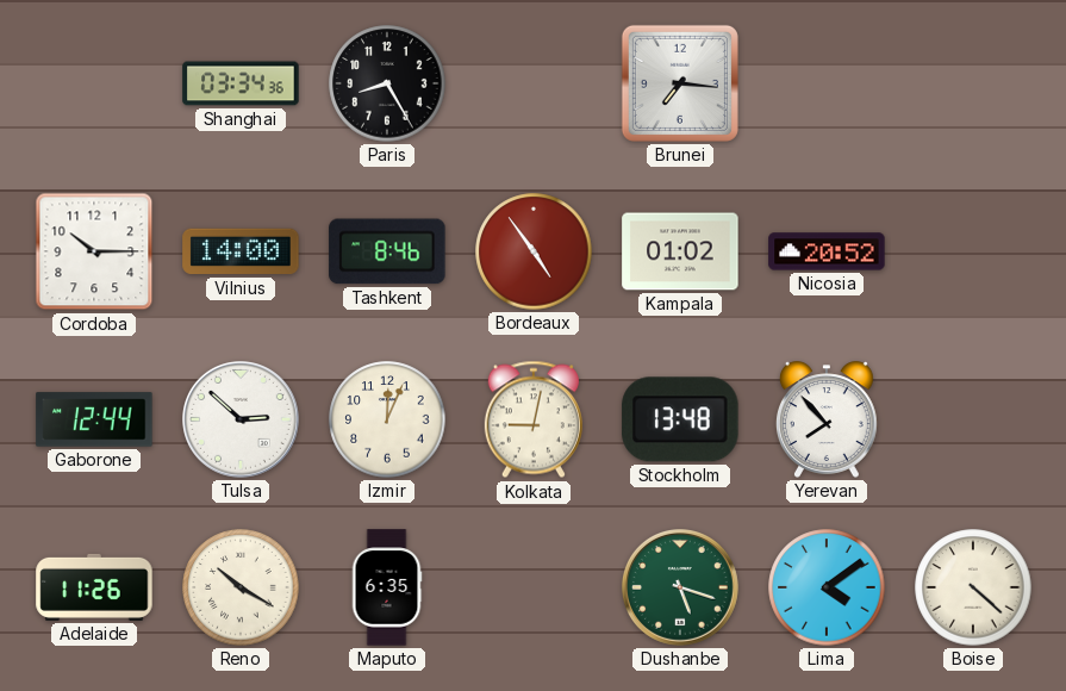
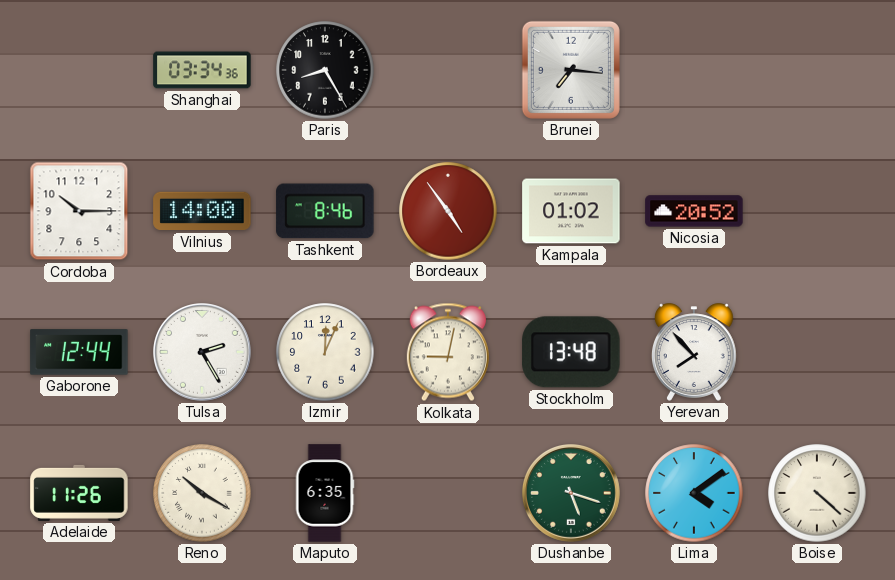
Tulsa: 2:52 -> 2:25
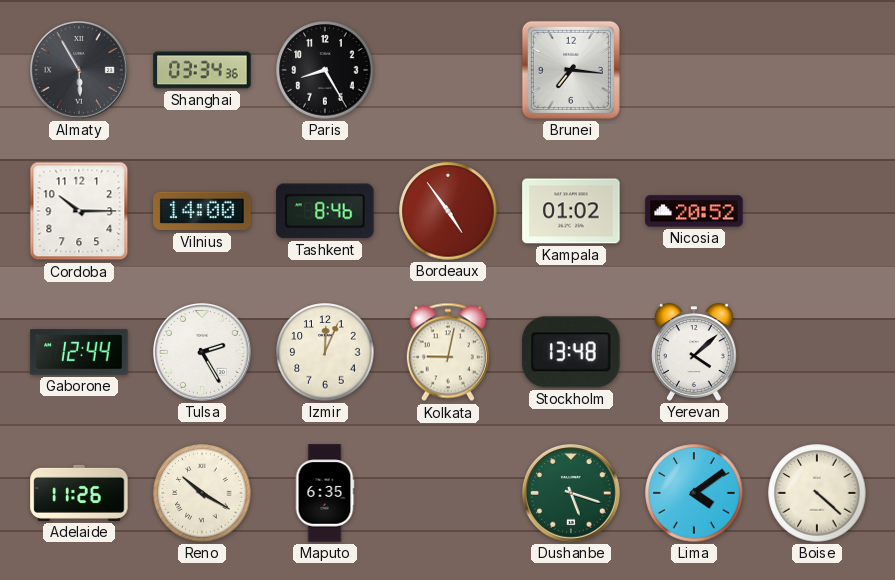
Almaty: none -> 5:55
Yerevan: 7:53 -> 4:08
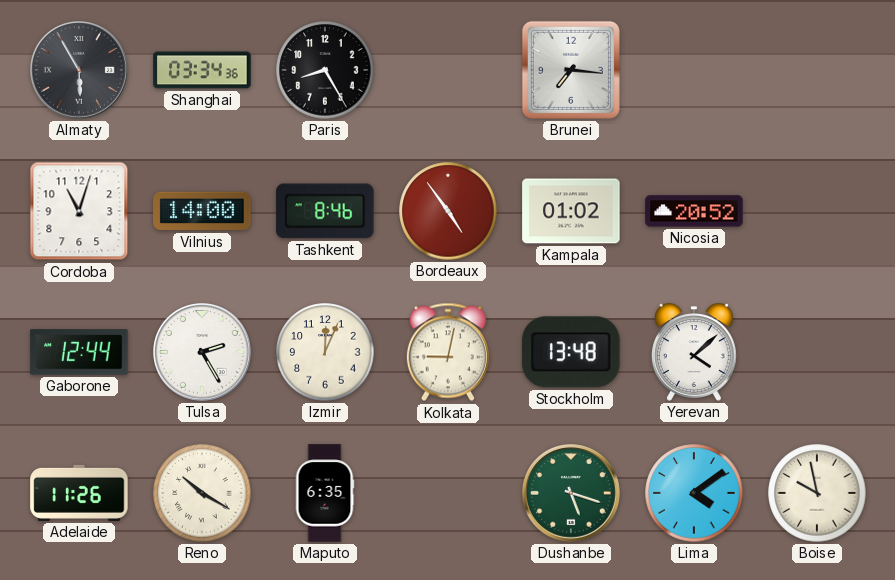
Cordoba: 10:15 -> 11:03
Boise: 4:22 -> 9:58
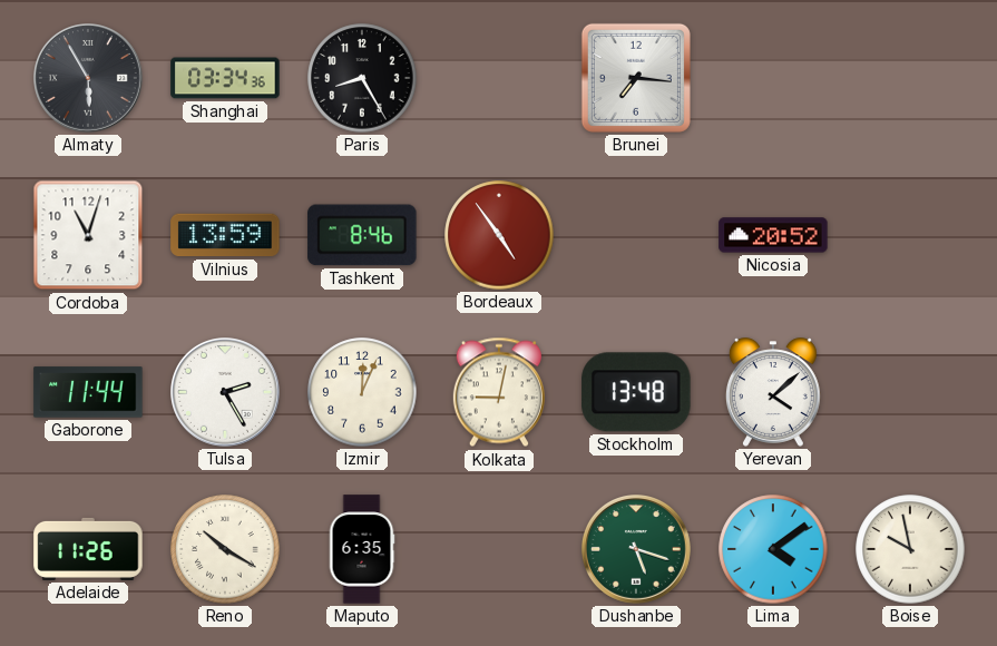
Vilnius: 14:00 -> 13:59
Kampala: 01:02 -> none
Gaborone: 12:44 -> 11:44
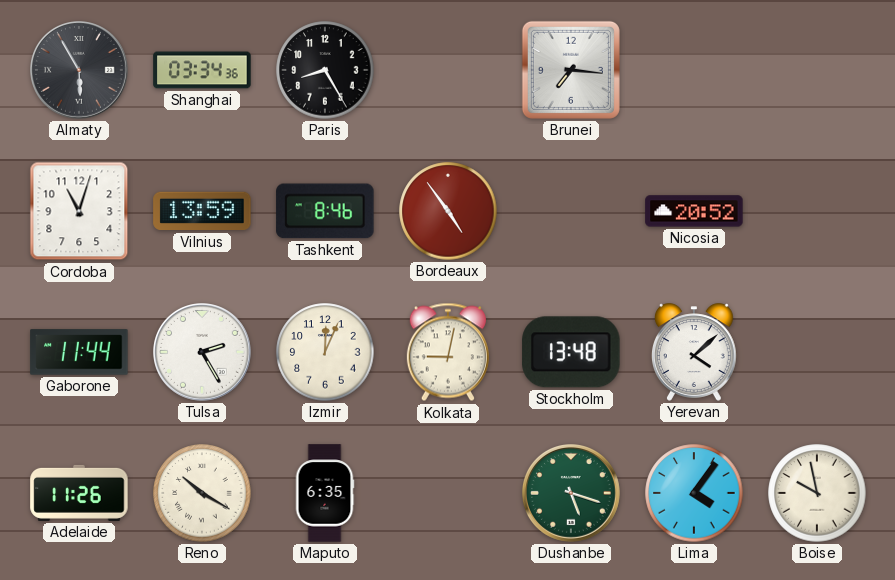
Lima: 4:09 -> 4:06
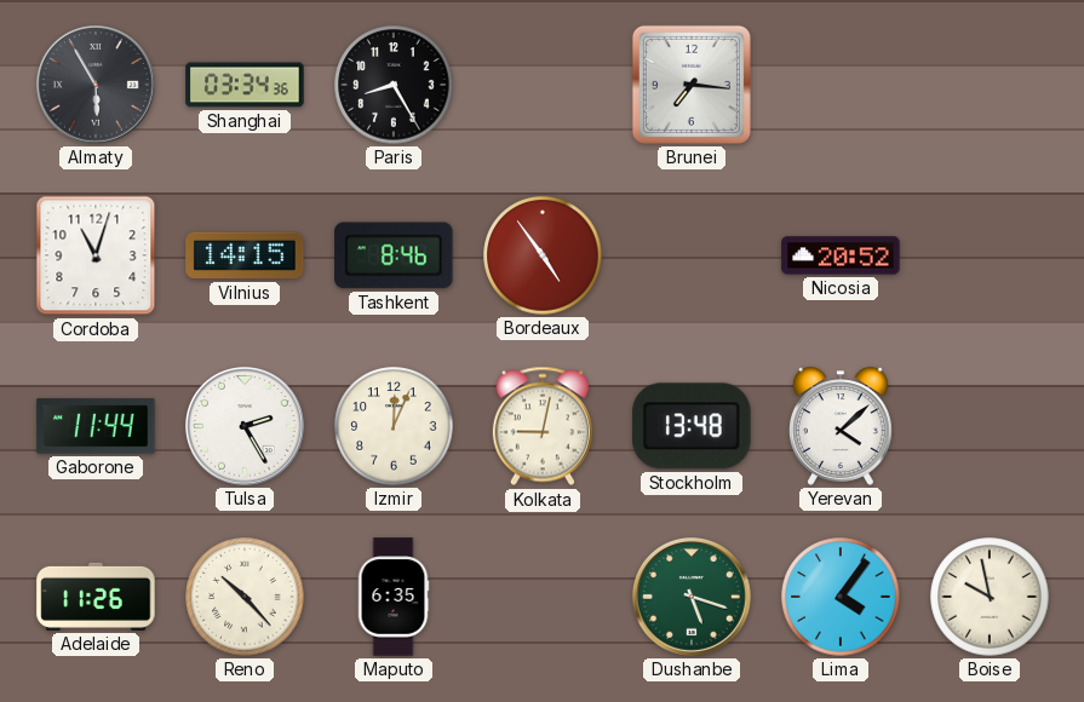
Vilnius: 13:59 -> 14:15
Reno: 10:20 -> 10:23
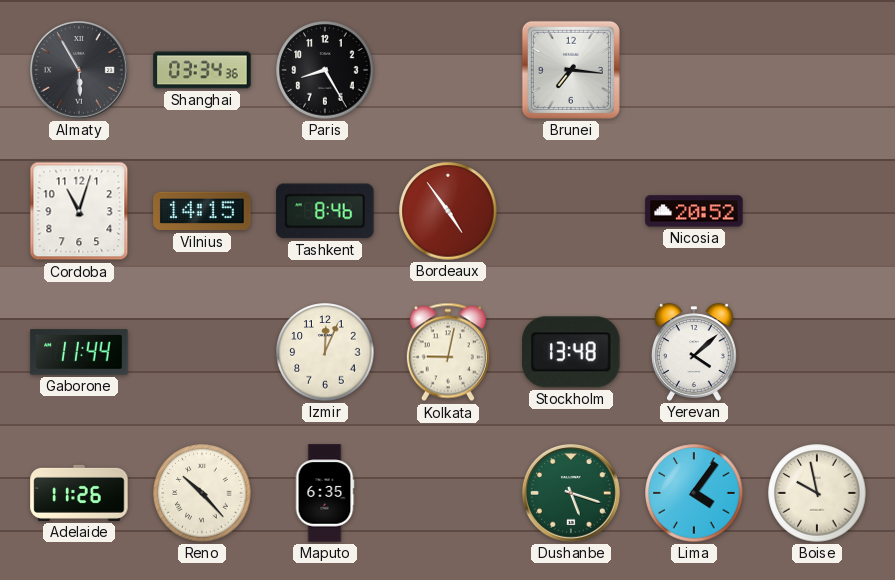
Tulsa: 2:25 -> none
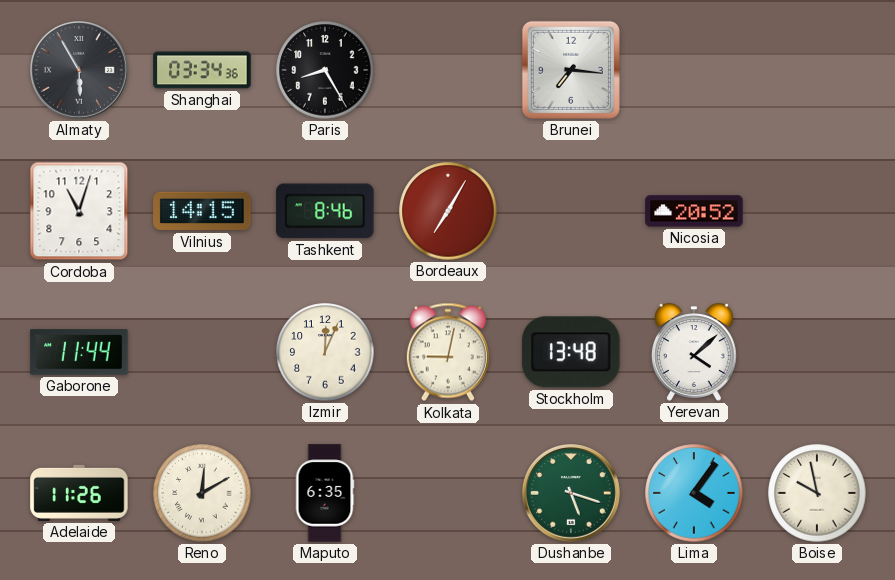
Bordeaux: 4:54 -> 7:05
Reno: 10:23 -> 12:10
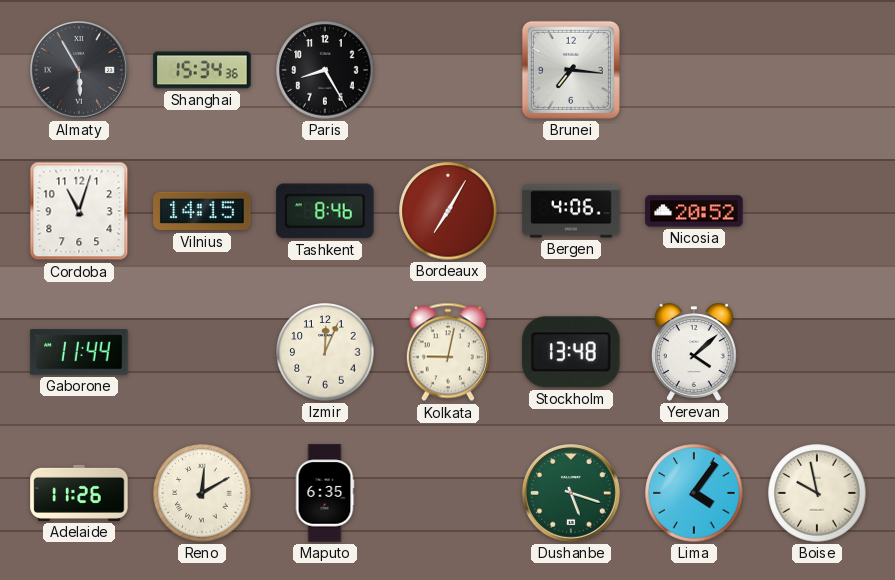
Shanghai: 03:34 -> 15:34
Bergen: none -> 4:06
